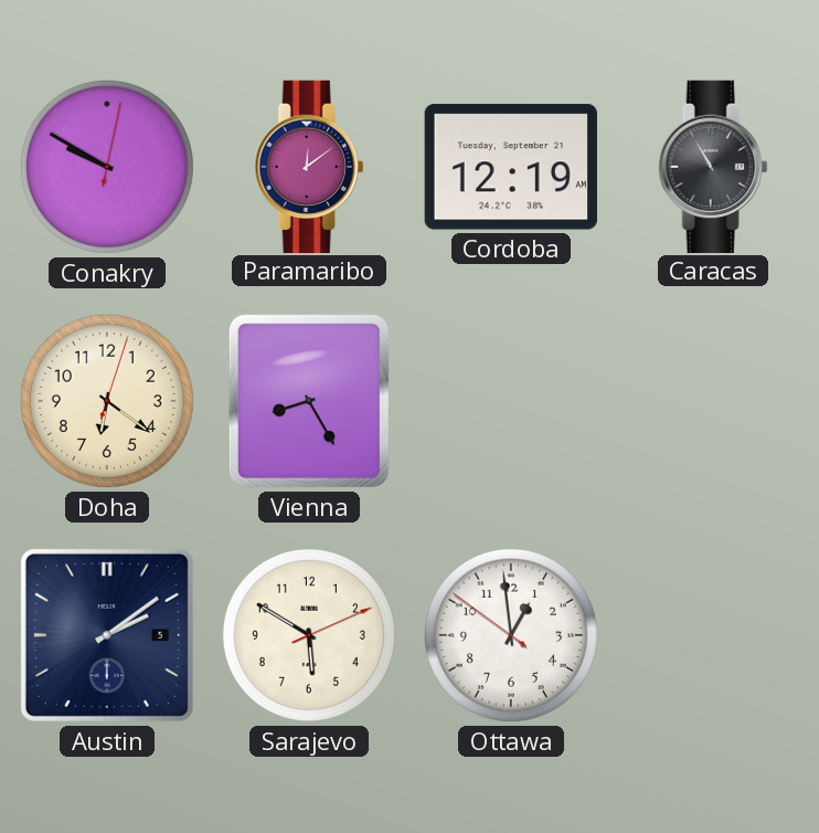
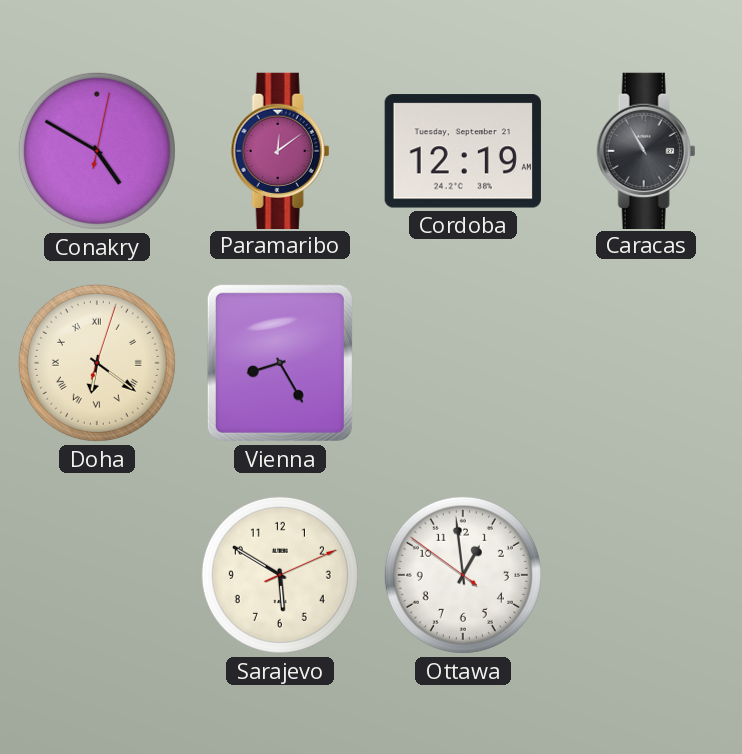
Conakry: 9:50 -> 4:50
Doha numerals: Arabic -> Roman
Austin: 2:09 -> none
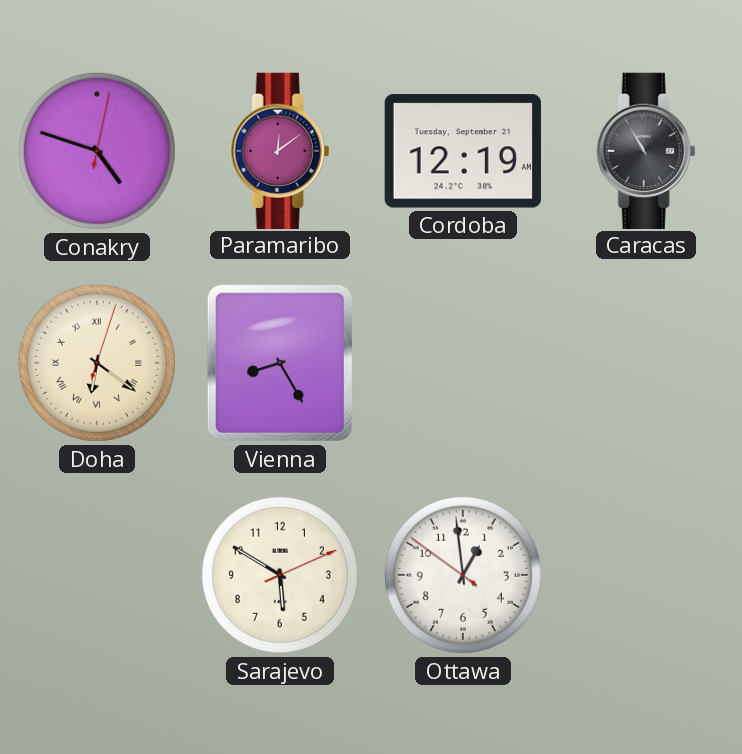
Conakry: 4:50 -> 4:48
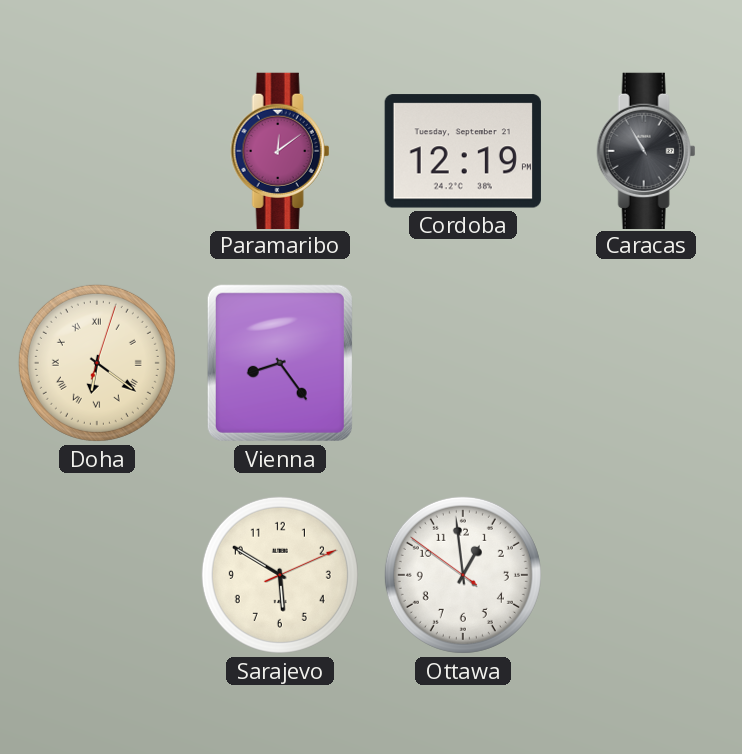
Conakry: 4:48 -> none
Cordoba: 12:19 AM -> 12:19 PM
Vienna: 8:25 -> 8:24
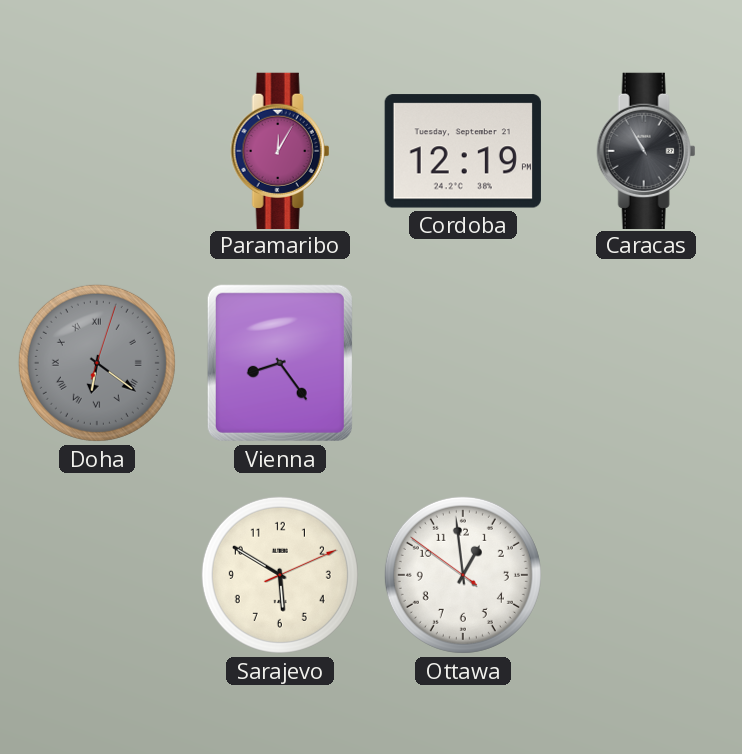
Paramaribo: 12:09 -> 12:05
Doha dial: cream -> grey
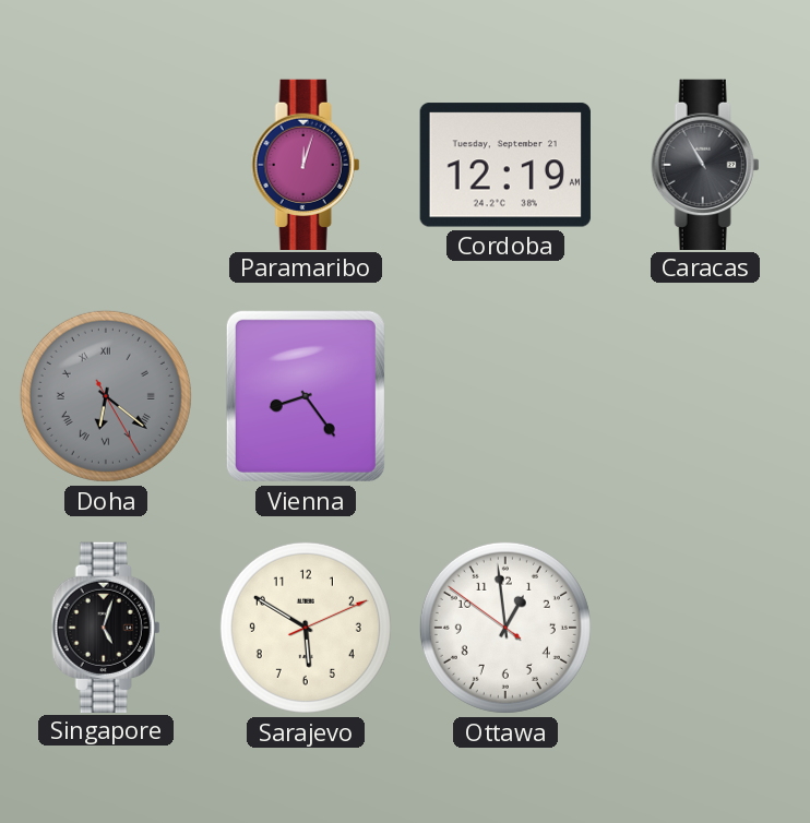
Paramaribo: 12:05 -> 12:03
Cordoba: 12:19 PM -> 12:19 AM
Doha: 6:21:03 -> 6:21:25
Singapore: none -> 5:03
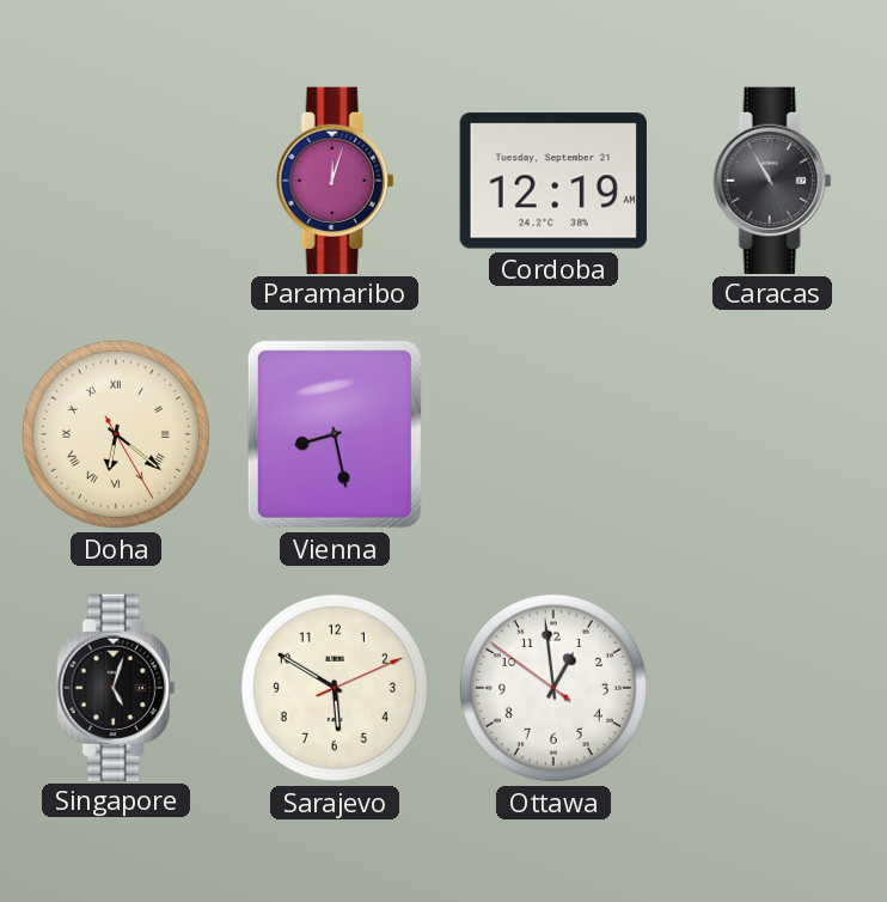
Doha dial: grey -> cream
Vienna: 8:24 -> 8:28
